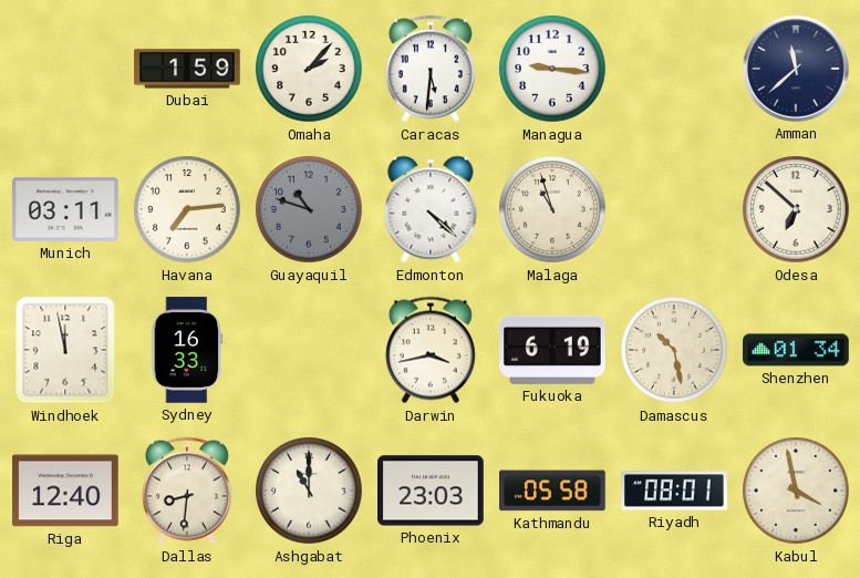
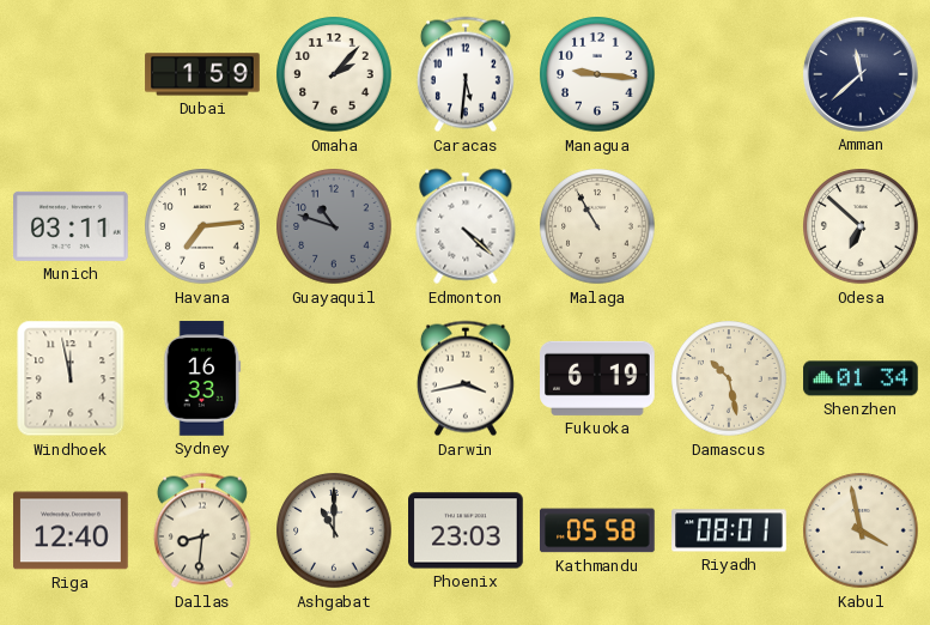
Malaga: 10:57 -> 10:55
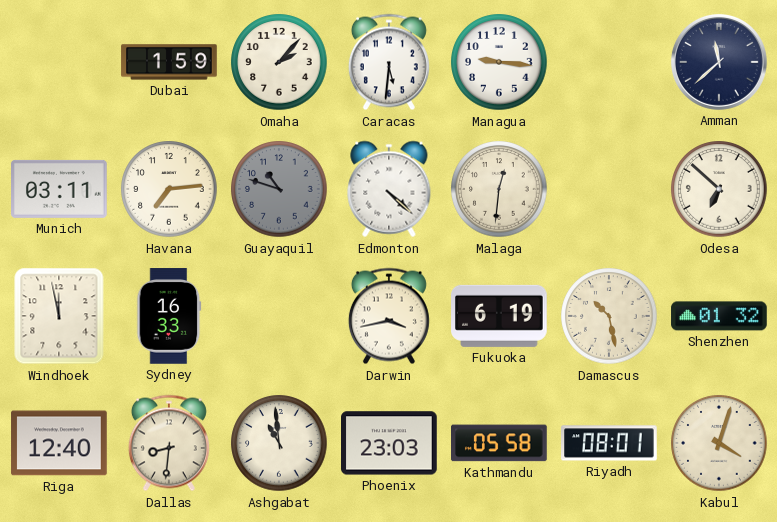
Malaga: 10:55 -> 12:31
Shenzhen: 01:34 -> 01:32
Ashgabat: 11:00 -> 10:59
Kabul: 3:58 -> 4:03
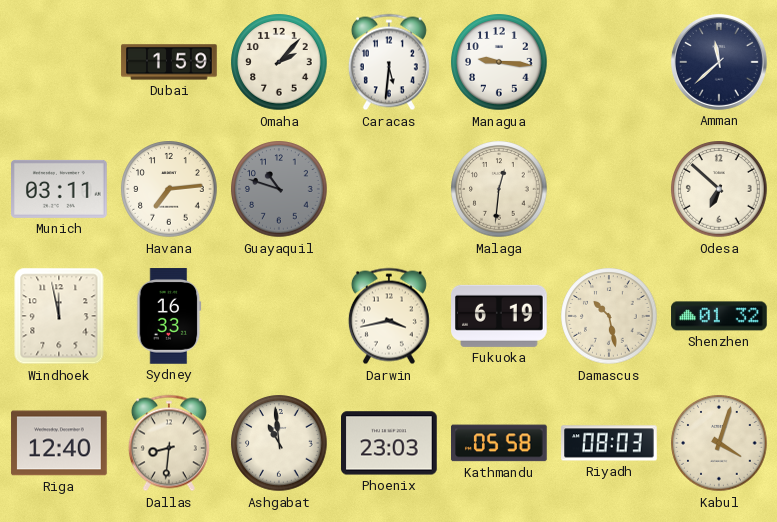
Edmonton: 4:22 -> none
Riyadh: 08:01 -> 08:03
